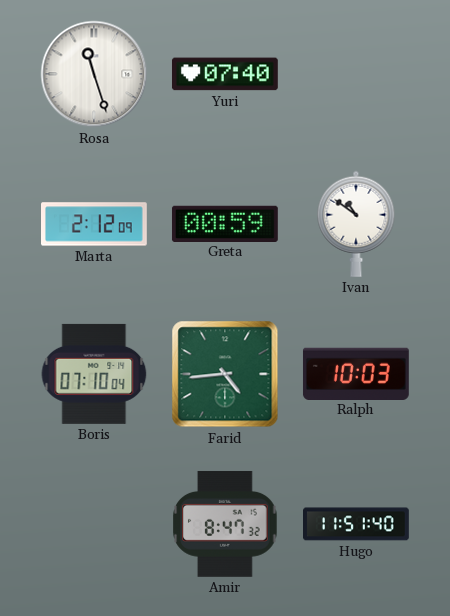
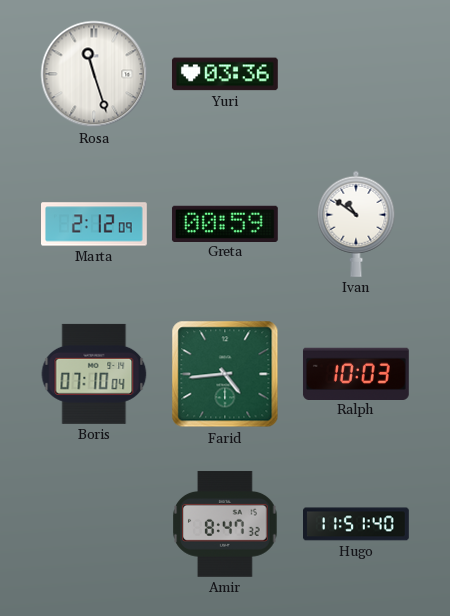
Yuri: 07:40 -> 03:36
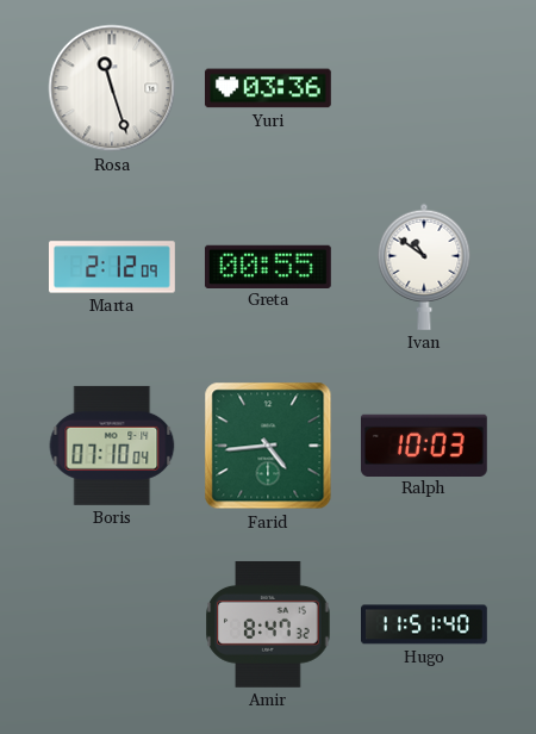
Greta: 00:59 -> 00:55
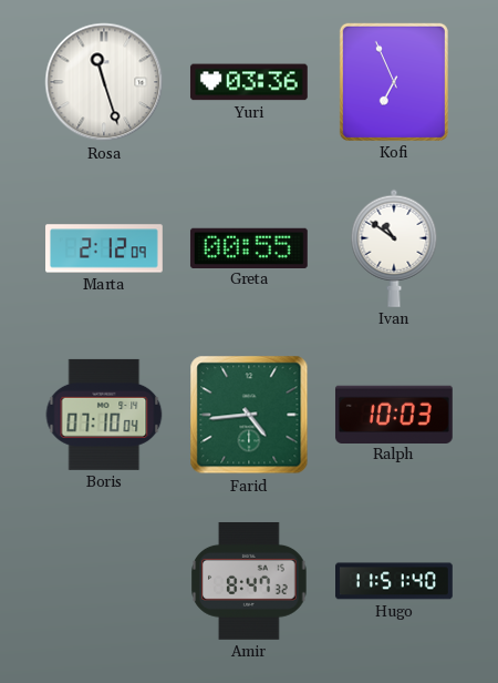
Kofi: none -> 6:56
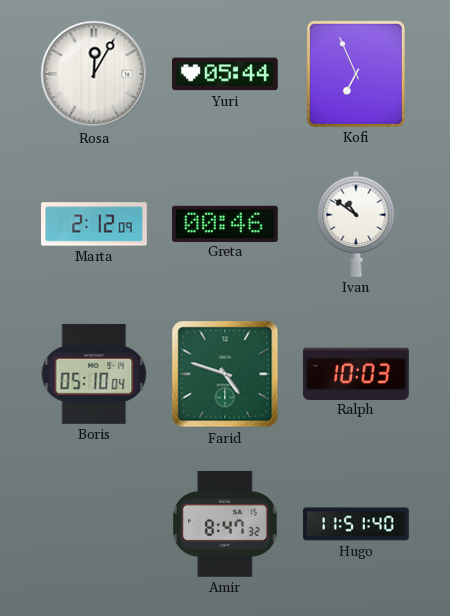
Rosa: 11:27 -> 12:05
Yuri: 03:36 -> 05:44
Greta: 00:55 -> 00:46
Boris: 07:10 -> 05:10
Farid: 4:44 -> 4:48
